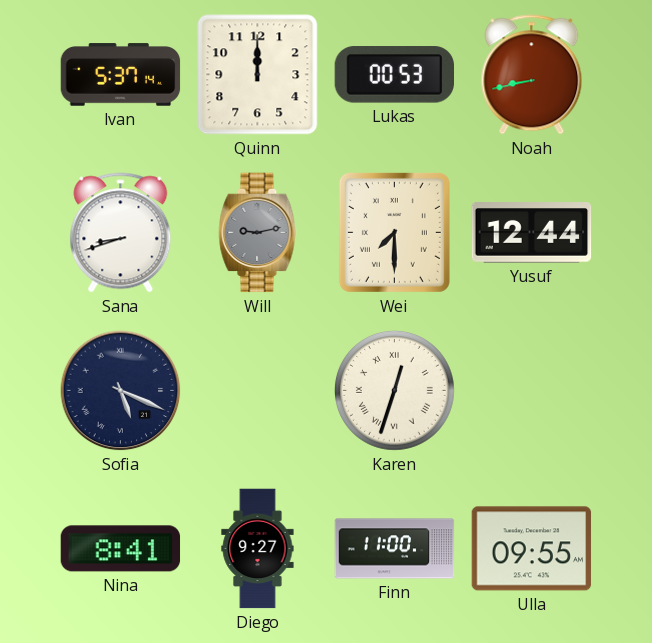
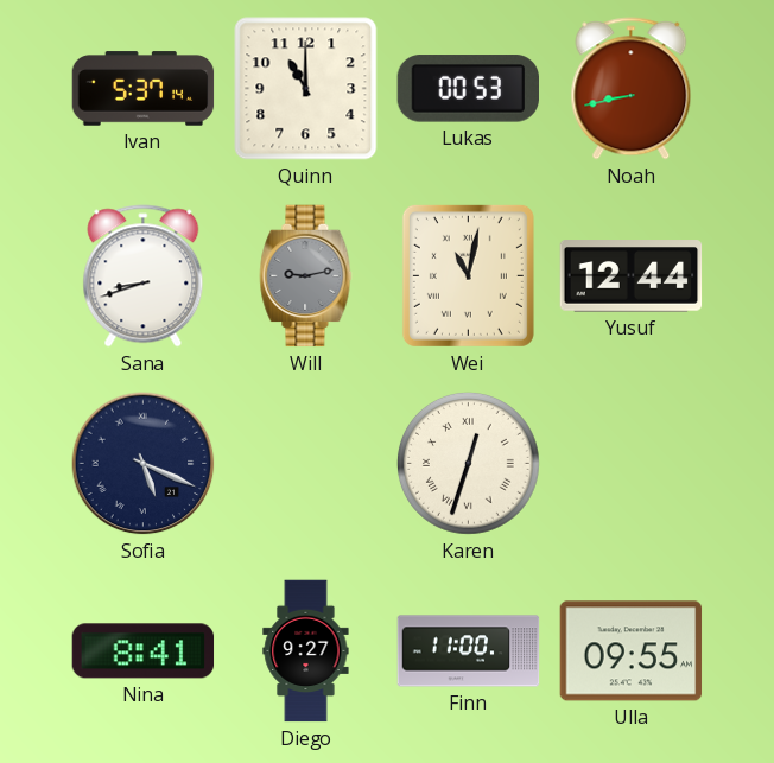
Quinn: 12:00 -> 11:00
Wei: 7:30 -> 11:02
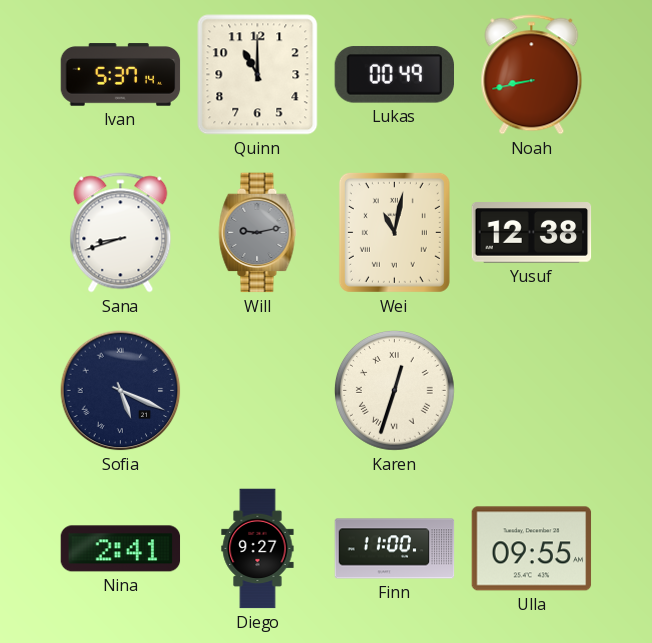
Lukas: 00:53 -> 00:49
Yusuf: 12:44 -> 12:38
Nina: 8:41 -> 2:41
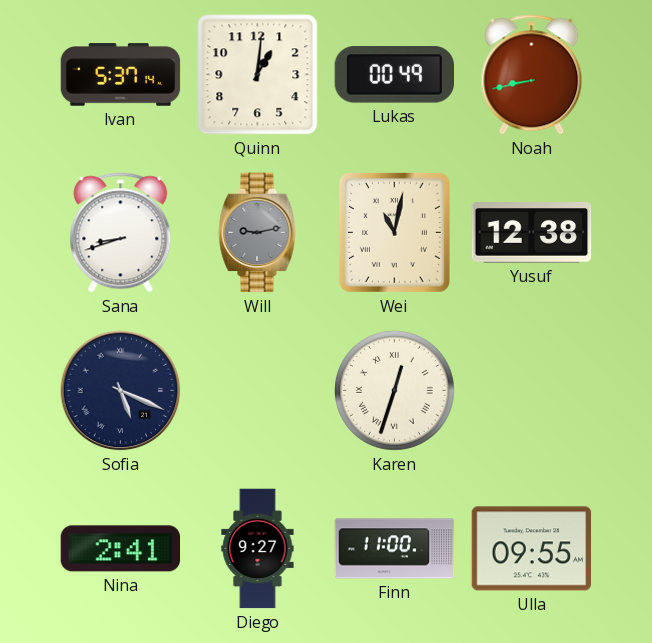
Quinn: 11:00 -> 1:01
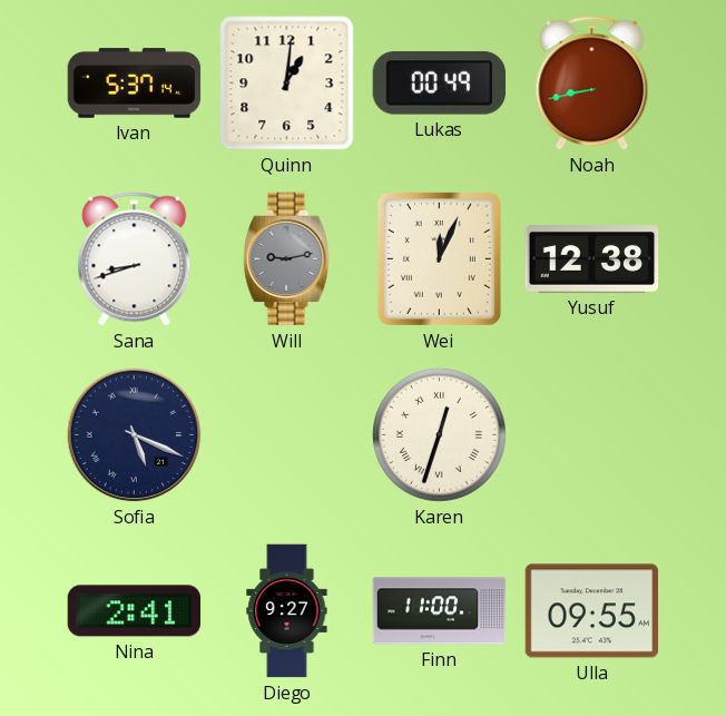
Wei: 11:02 -> 12:04
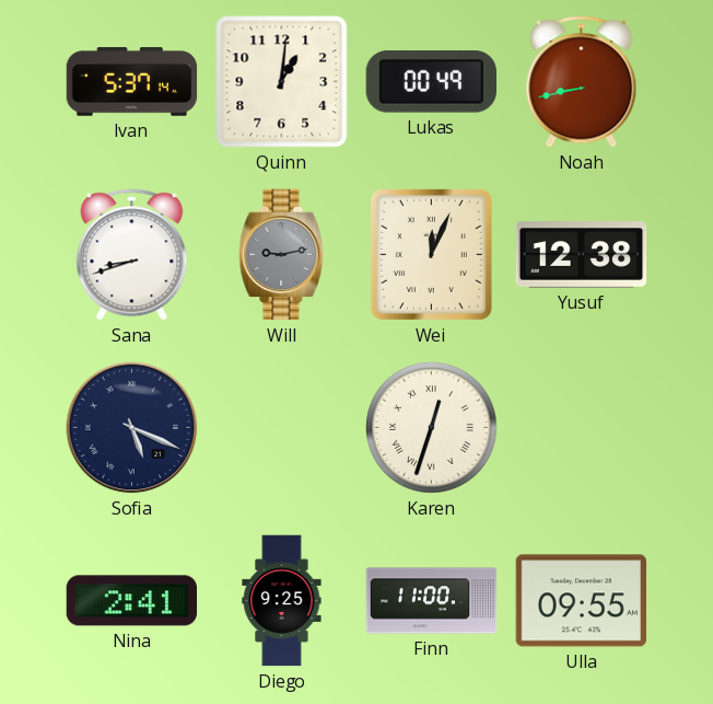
Diego: 9:27 -> 9:25
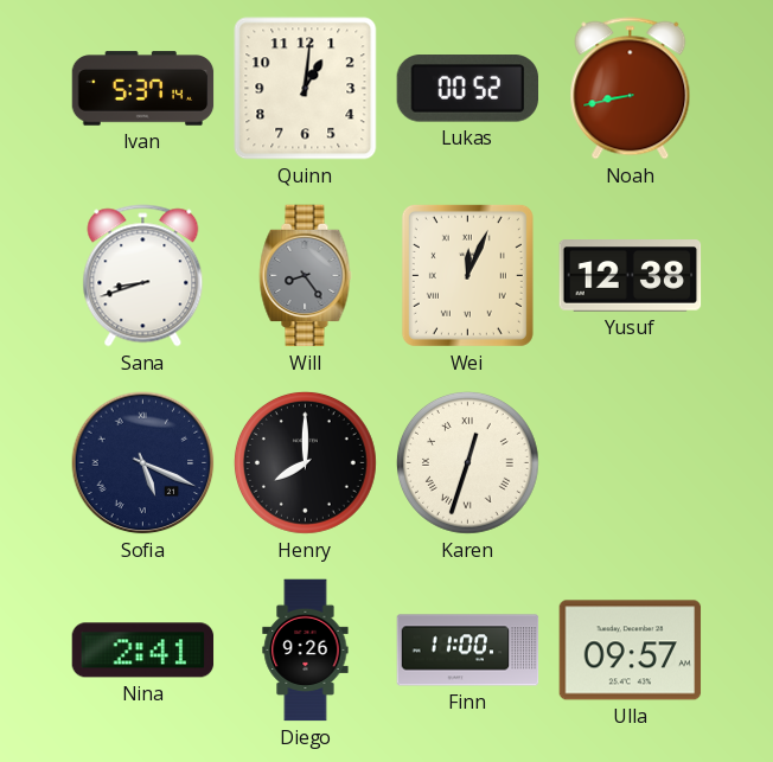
Lukas: 00:49 -> 00:52
Will: 9:13 -> 8:24
Henry: none -> 8:00
Diego: 9:25 -> 9:26
Ulla: 09:55 -> 09:57
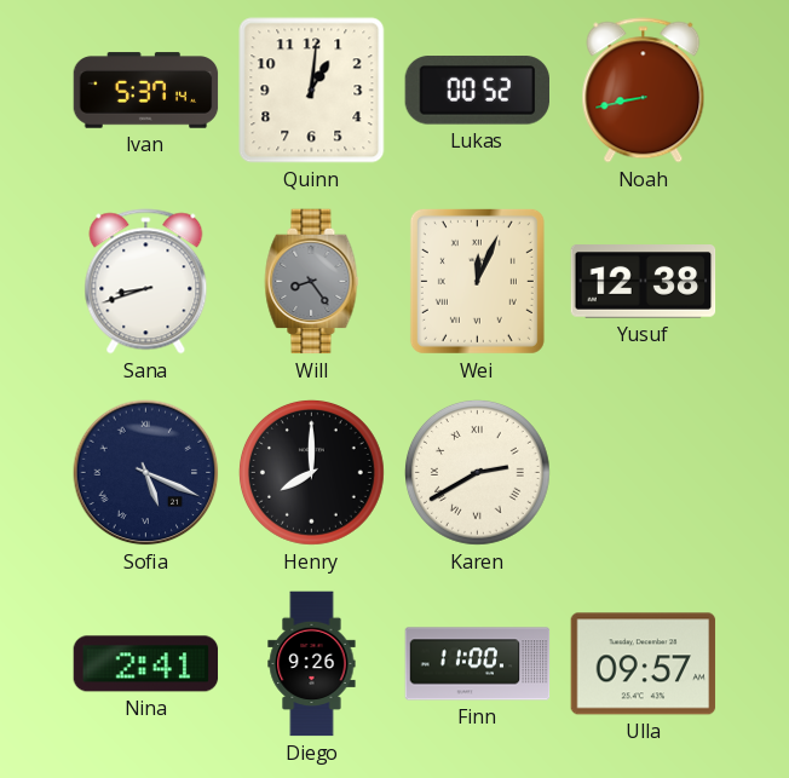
Karen: 12:33 -> 2:40
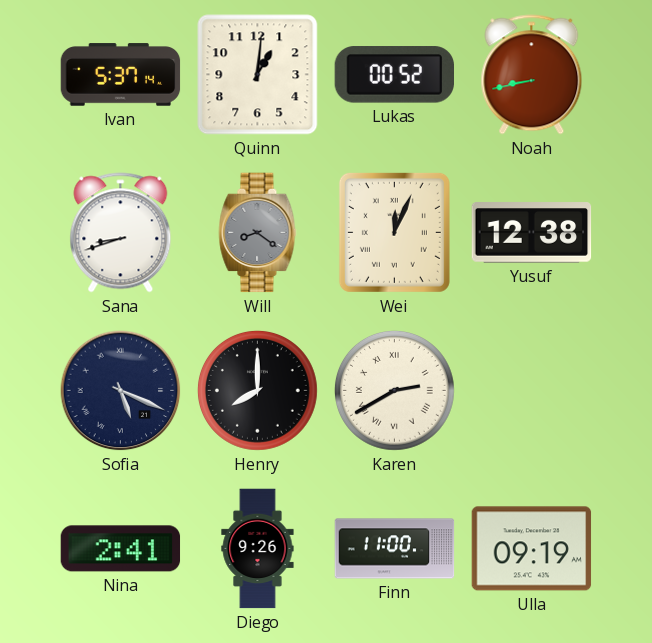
Will: 8:24 -> 8:21
Ulla: 09:57 -> 09:19
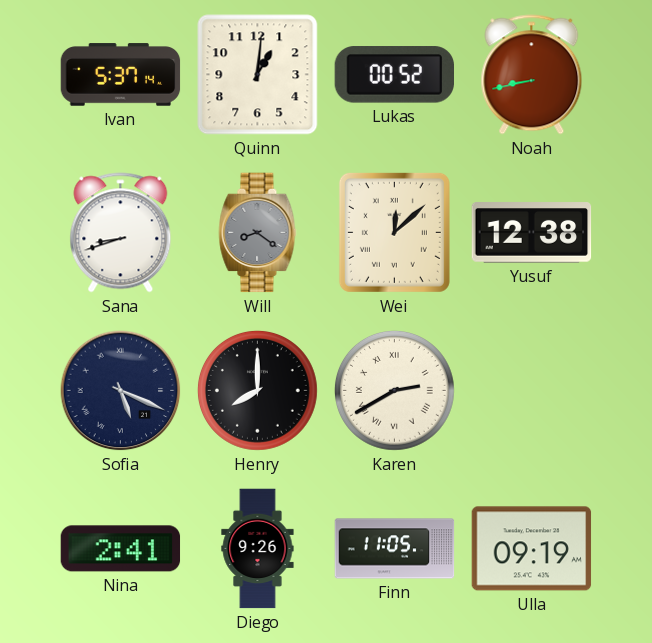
Wei: 12:04 -> 12:08
Finn: 11:00 -> 11:05
